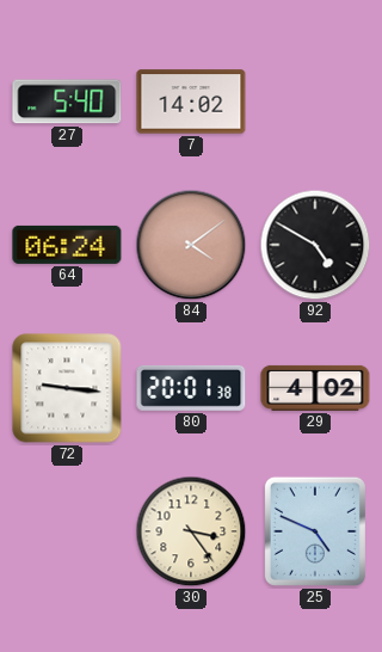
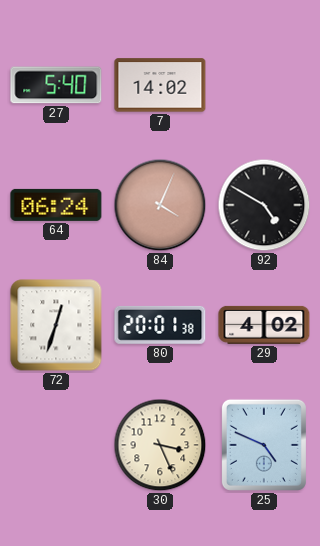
84: 4:09 -> 4:04
72: 9:16 -> 12:33
30: 3:24 -> 3:26
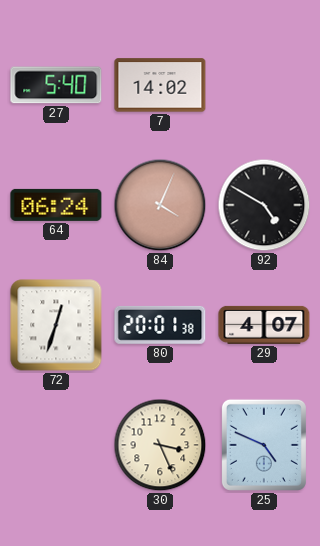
29: 4:02 -> 4:07
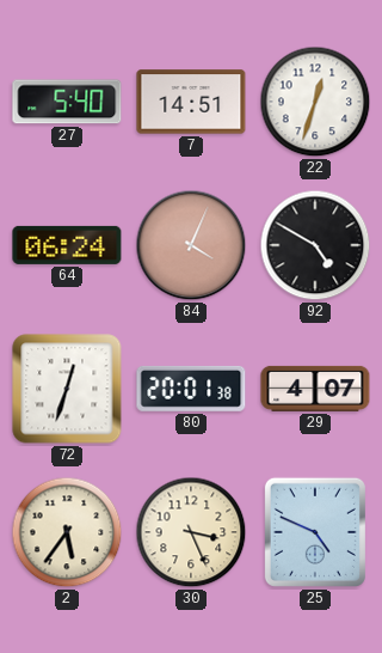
7: 14:02 -> 14:51
22: none -> 12:33
2: none -> 5:36
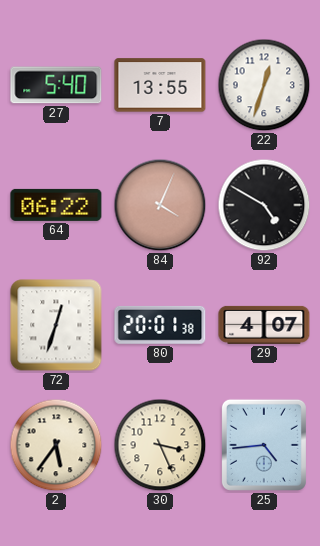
7: 14:51 -> 13:55
64: 06:24 -> 06:22
25: 4:49 -> 4:44
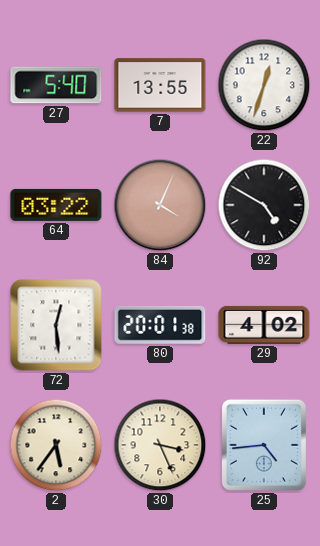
64: 06:22 -> 03:22
72: 12:33 -> 12:29
29: 4:07 -> 4:02
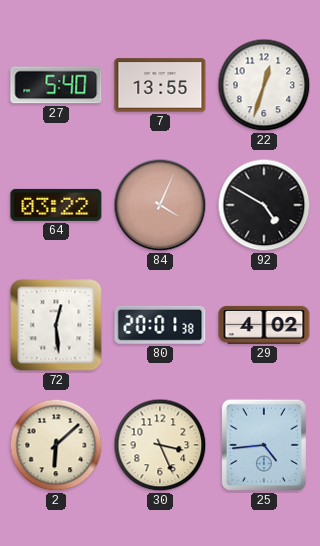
2: 5:36 -> 6:08
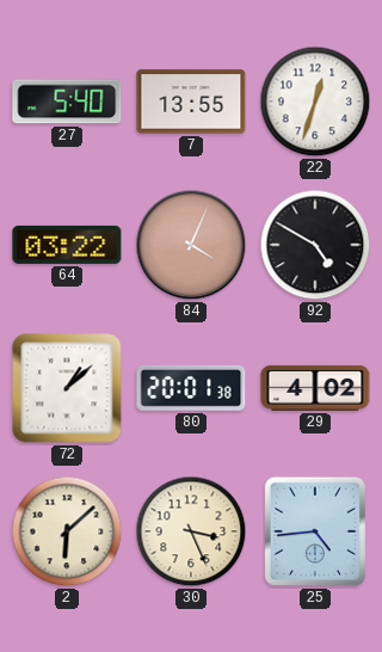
72: 12:29 -> 1:08
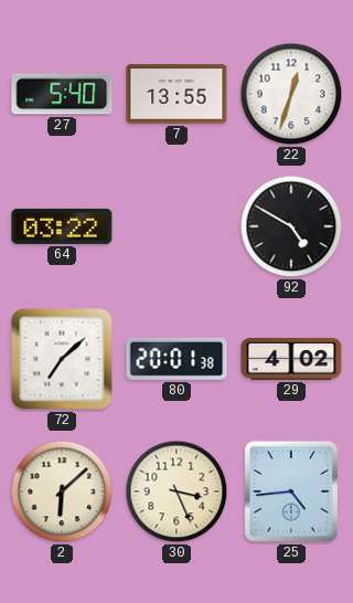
84: 4:04 -> none
72: 1:08 -> 7:08
